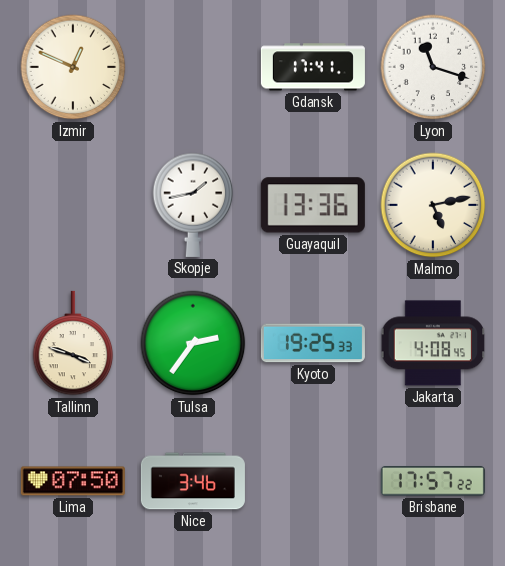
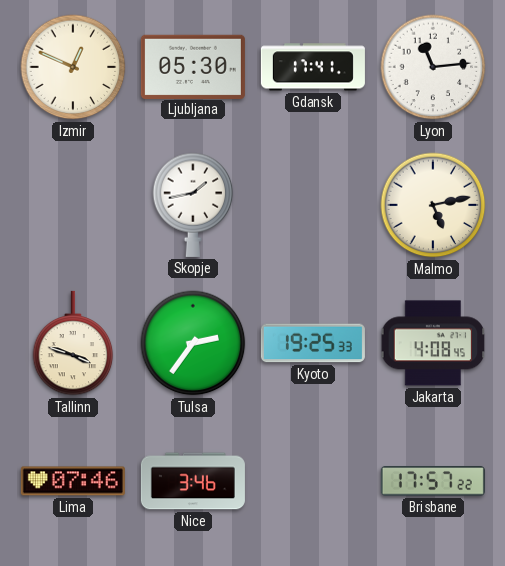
Ljubljana: none -> 05:30
Lyon: 11:18 -> 11:14
Guayaquil: 13:36 -> none
Lima: 07:50 -> 07:46
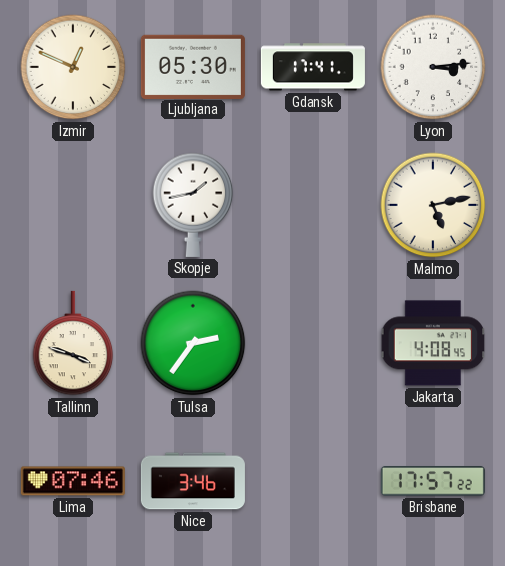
Lyon: 11:14 -> 3:14
Kyoto: 19:25 -> none
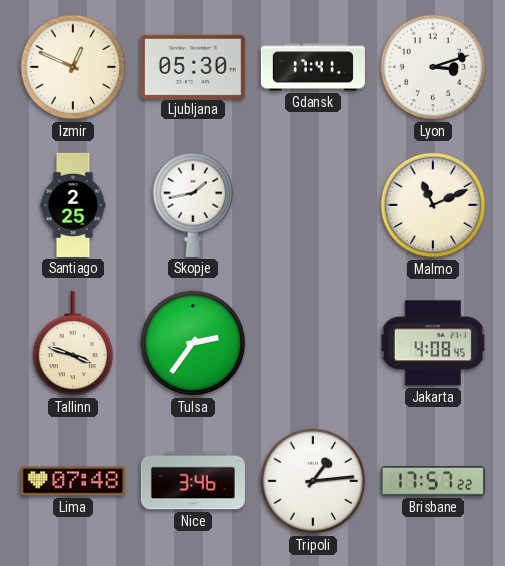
Lyon: 3:14 -> 3:12
Santiago: none -> 2:25
Malmo: 5:13 -> 11:11
Lima: 07:46 -> 07:48
Tripoli: none -> 1:14
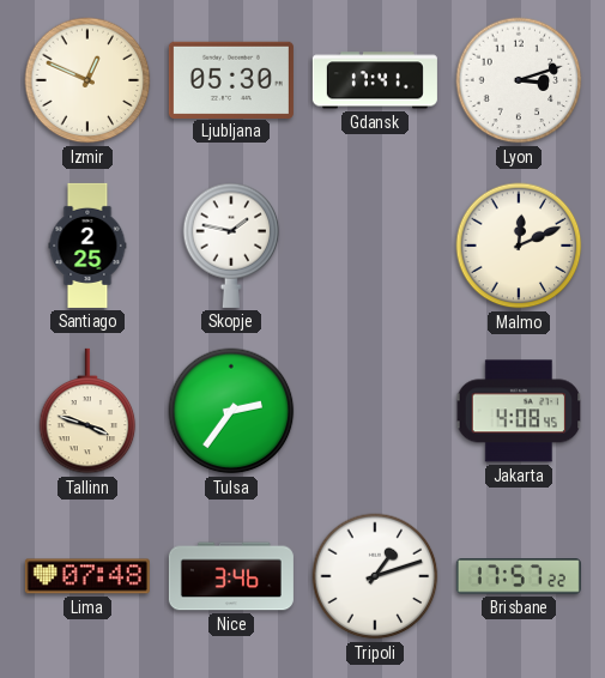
Skopje: 1:43 -> 1:47
Malmo: 11:11 -> 12:11
Tripoli: 1:14 -> 1:12
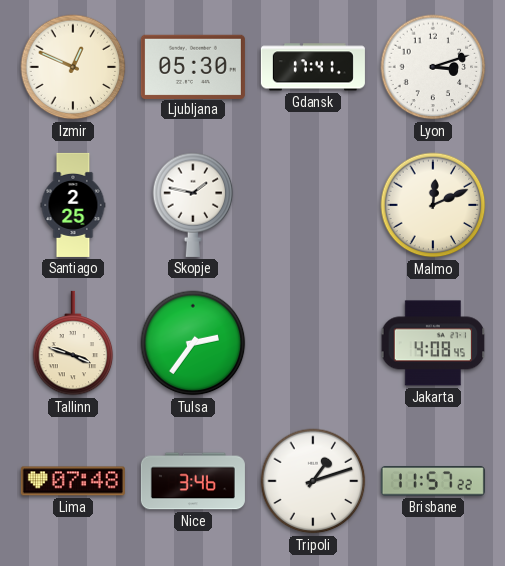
Brisbane: 17:57 -> 11:57
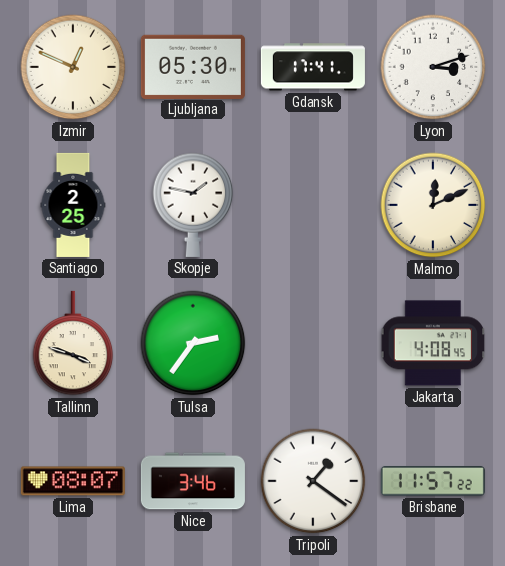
Lima: 07:48 -> 08:07
Tripoli: 1:12 -> 1:21
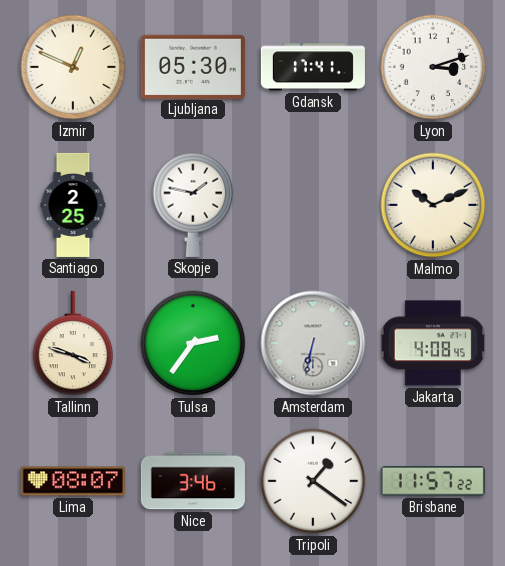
Malmo: 12:11 -> 10:11
Amsterdam: none -> 6:32
